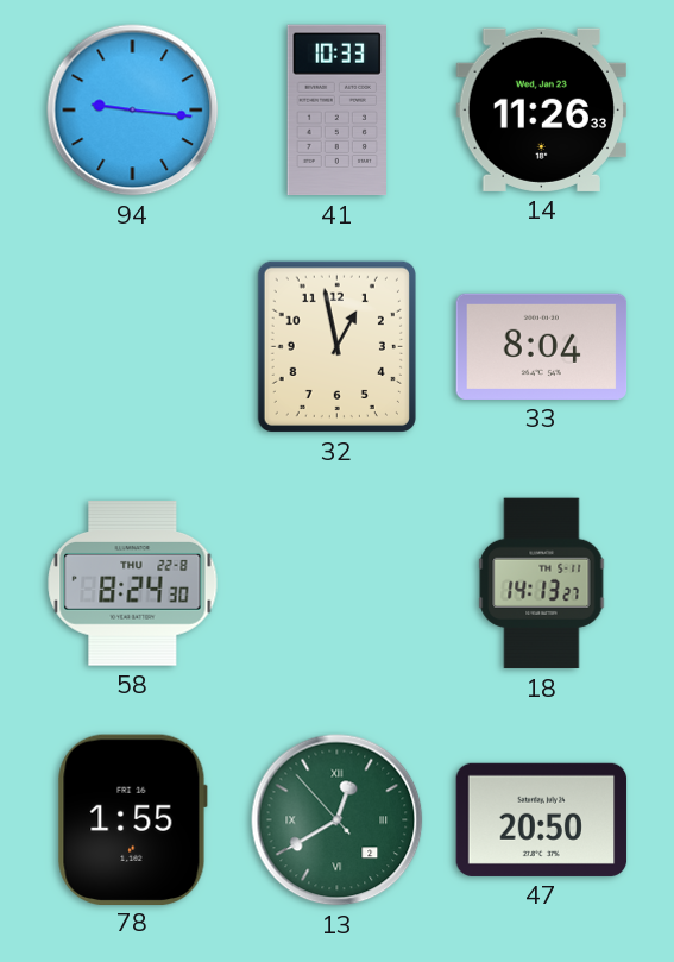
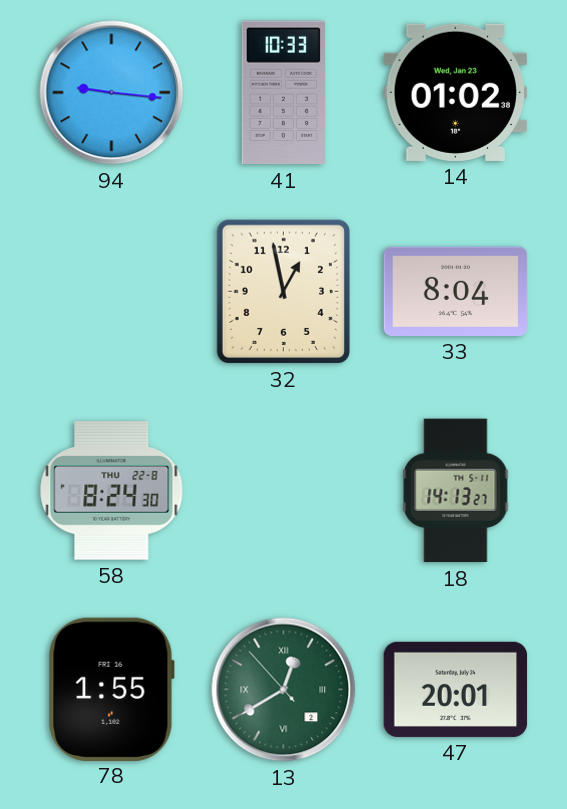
14: 11:26 -> 01:02
47: 20:50 -> 20:01
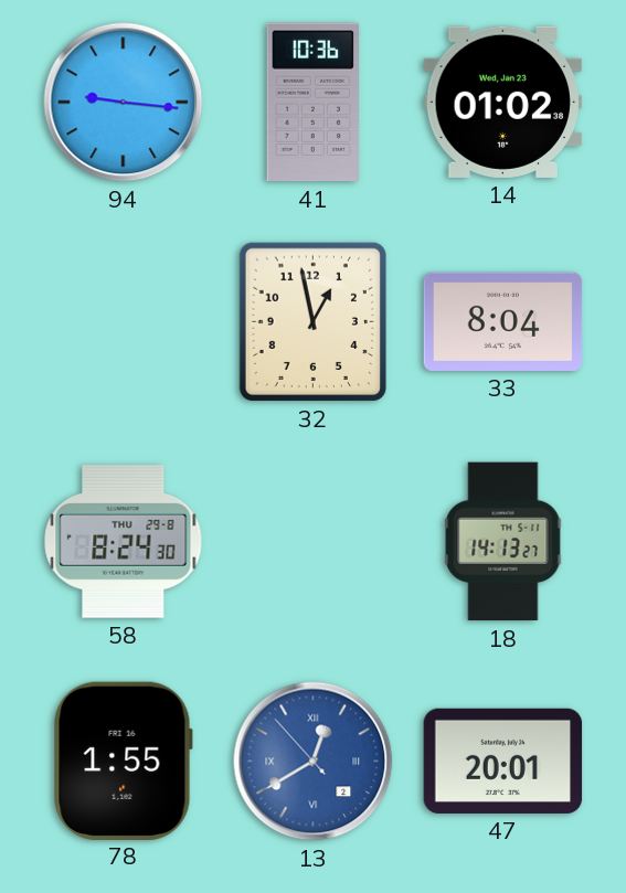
41: 10:33 -> 10:36
58 date: THU 22-8 -> THU 29-8
13 dial: green -> blue
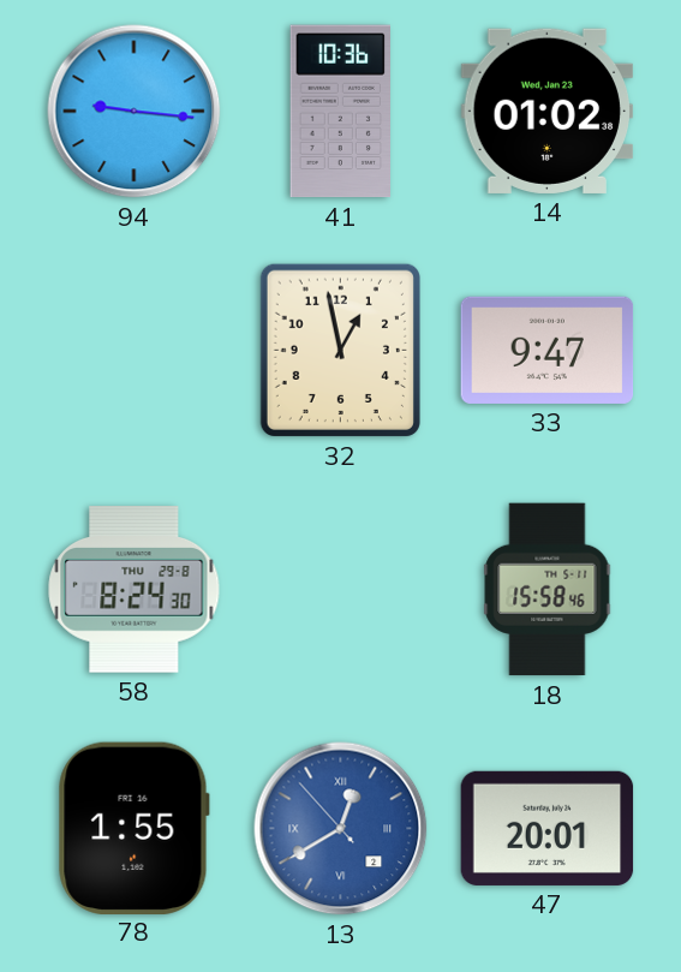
33: 8:04 -> 9:47
18: 14:13 -> 15:58
